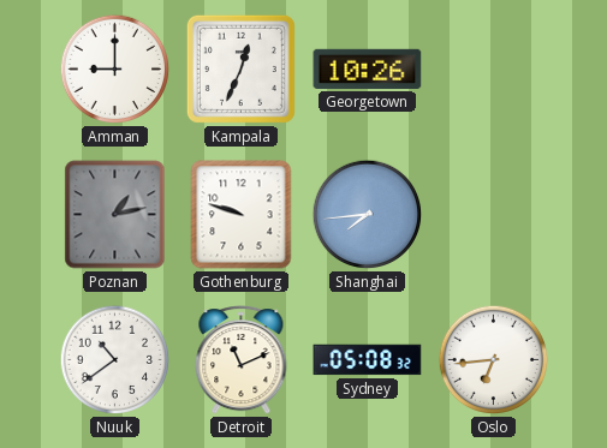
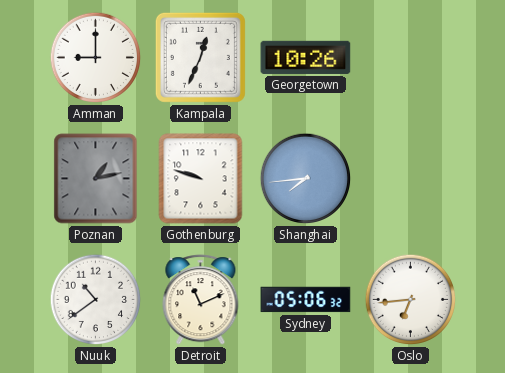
Sydney: 05:08 -> 05:06
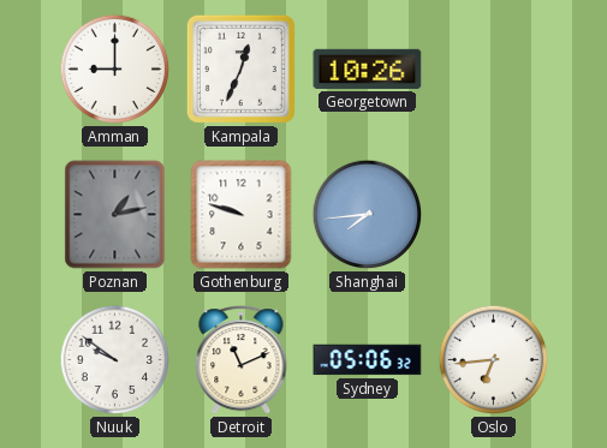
Nuuk: 10:39 -> 9:51
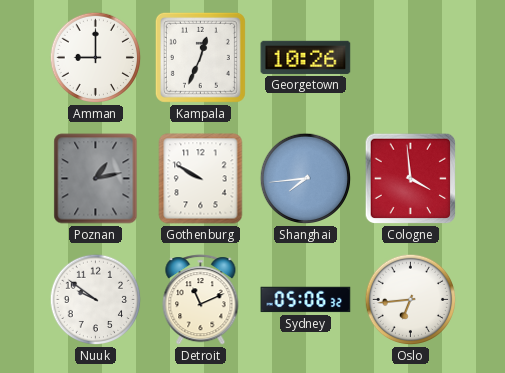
Gothenburg: 9:48 -> 9:50
Cologne: none -> 3:59
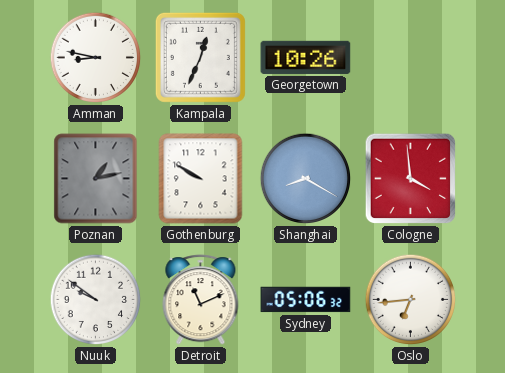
Amman: 9:00 -> 8:47
Shanghai: 7:44 -> 8:20
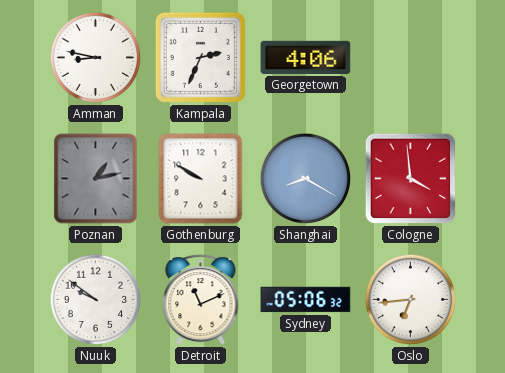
Kampala: 12:34 -> 2:34
Georgetown: 10:26 -> 4:06
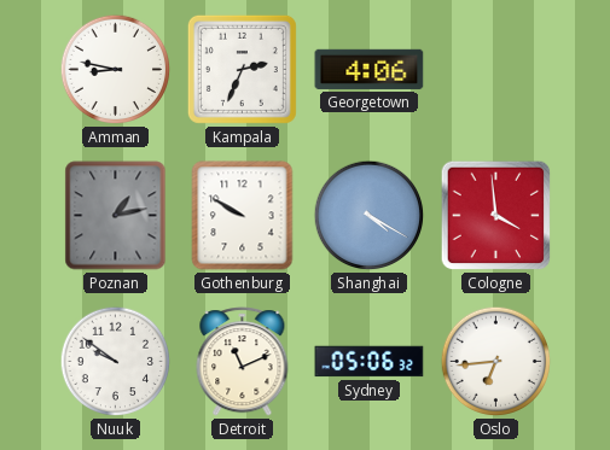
Shanghai: 8:20 -> 4:20
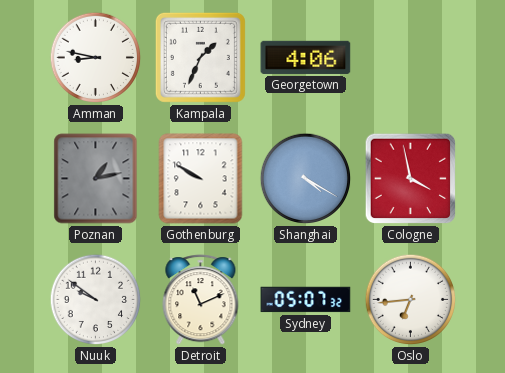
Kampala: 2:34 -> 1:34
Cologne: 3:59 -> 3:58
Sydney: 05:06 -> 05:07
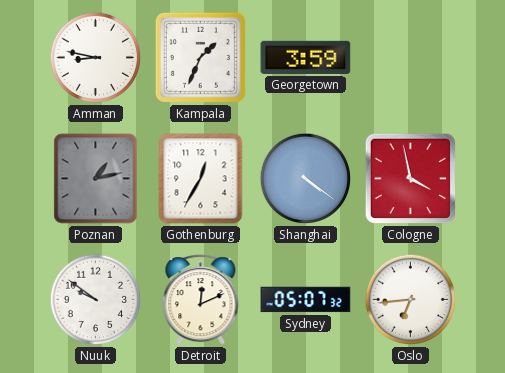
Georgetown: 4:06 -> 3:59
Gothenburg: 9:50 -> 12:35
Shanghai: 4:20 -> 4:21
Detroit: 11:11 -> 12:11
